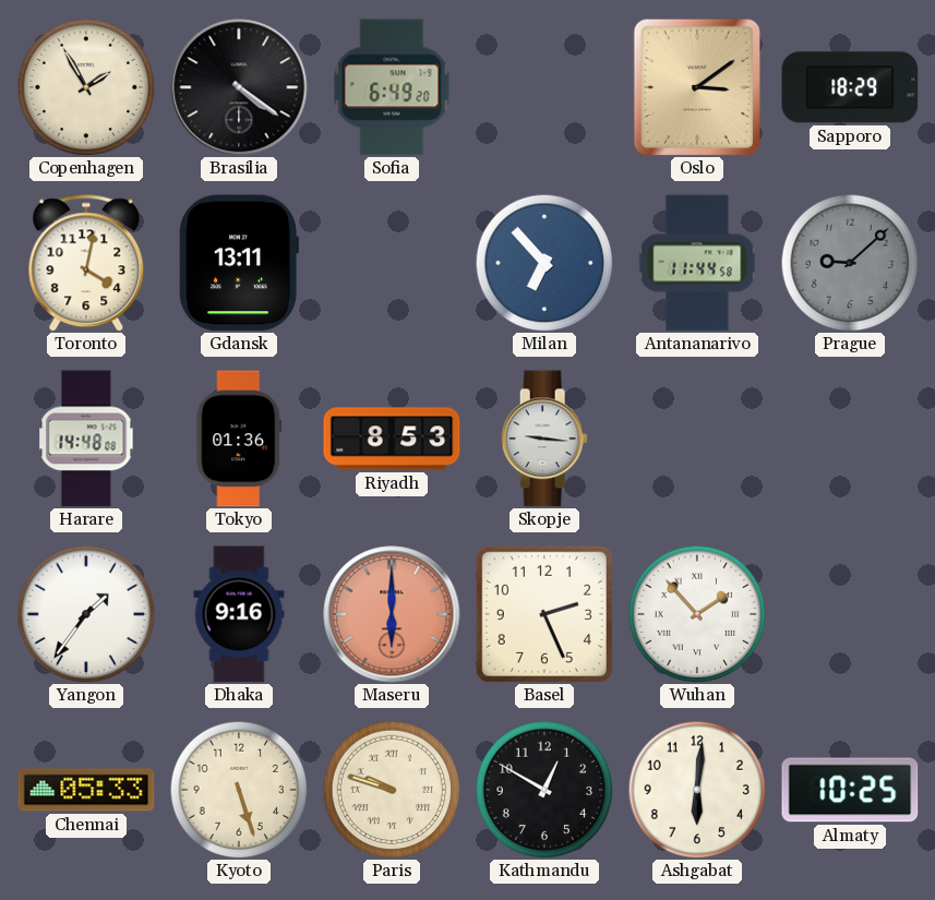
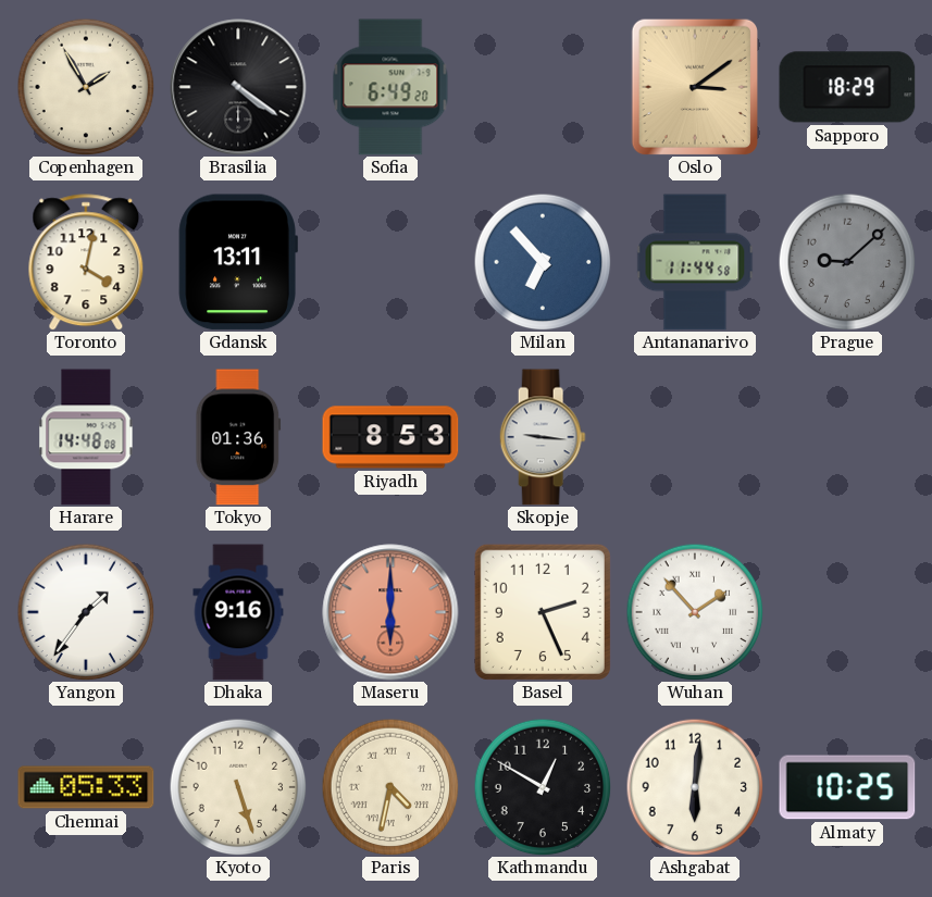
Paris: 9:48 -> 4:32
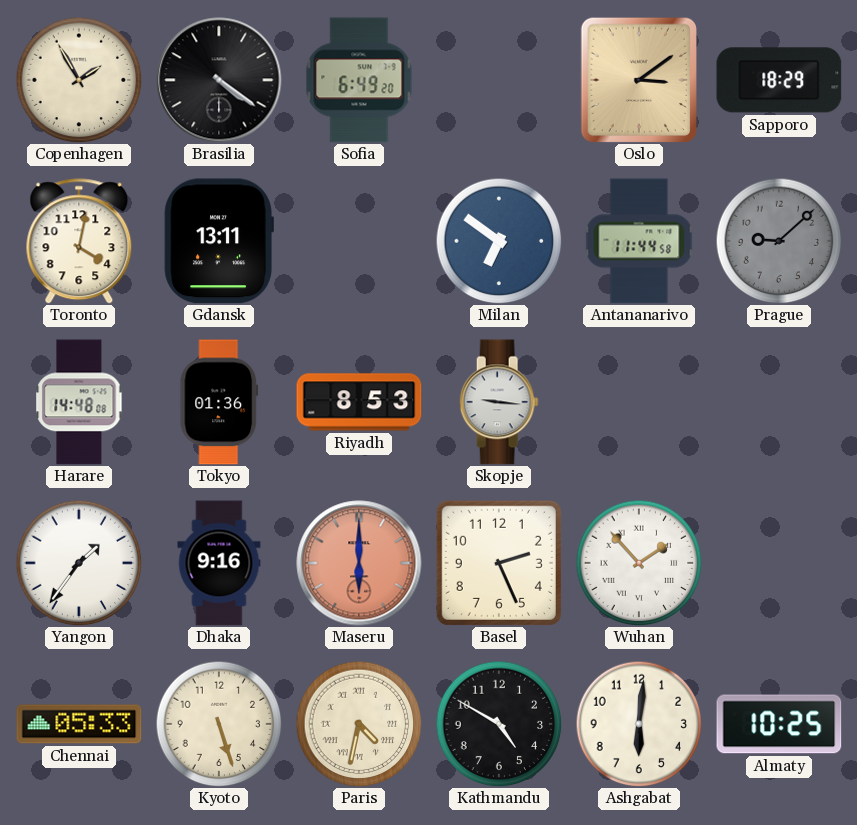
Milan: 6:53 -> 6:51
Kathmandu: 12:50 -> 4:50
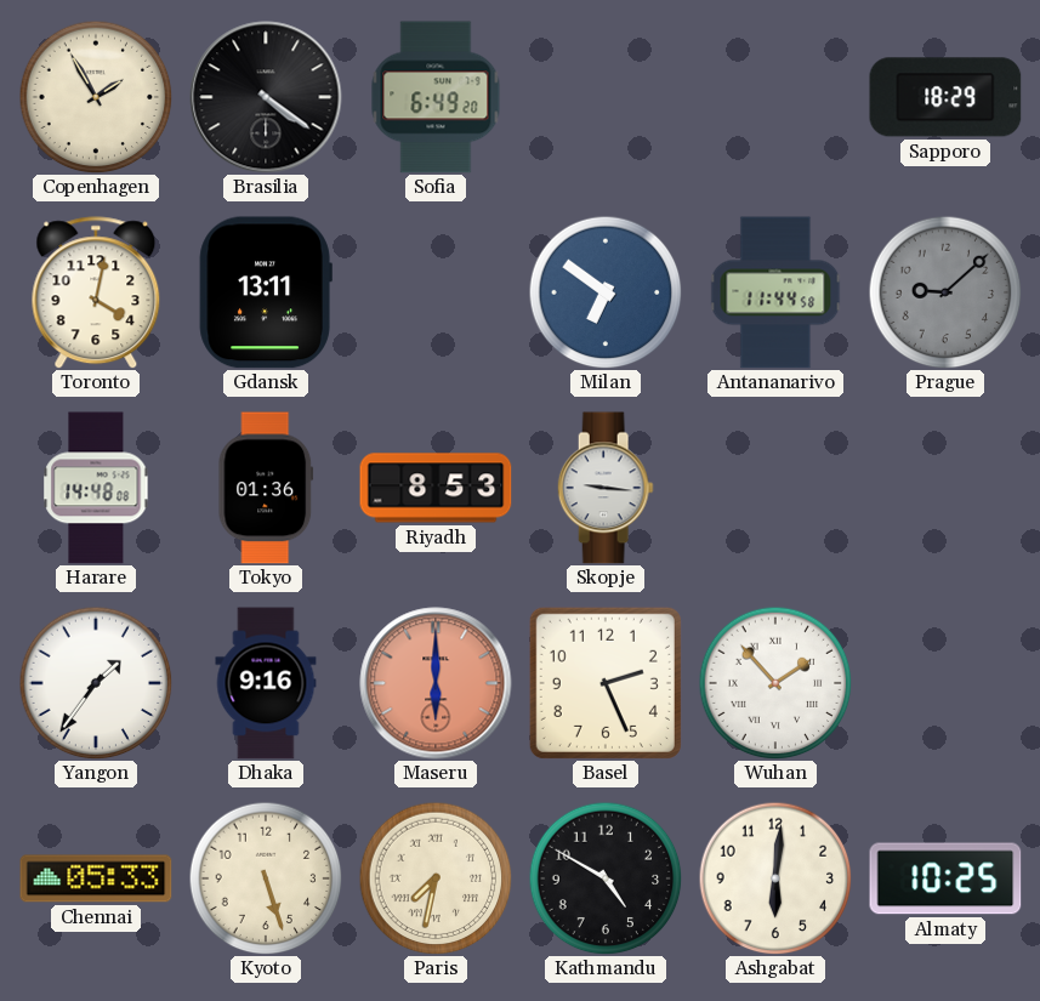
Oslo: 3:09 -> none
Paris: 4:32 -> 7:32
